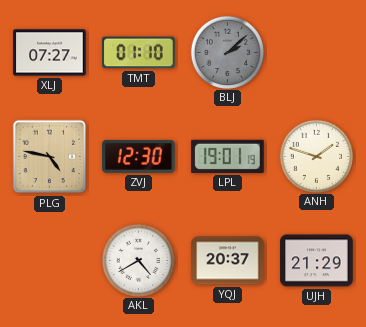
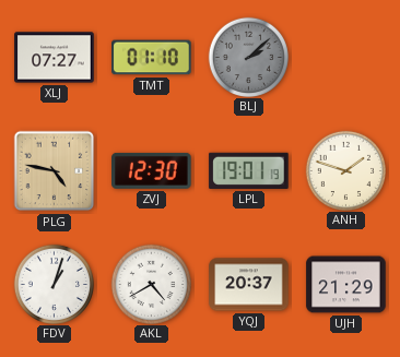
FDV: none -> 1:03
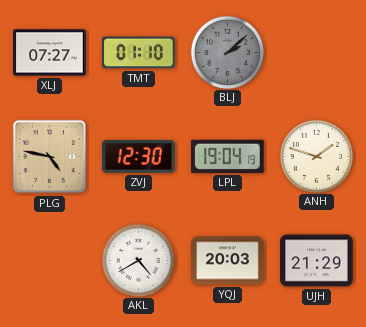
LPL: 19:01 -> 19:04
FDV: 1:03 -> none
YQJ: 20:37 -> 20:03
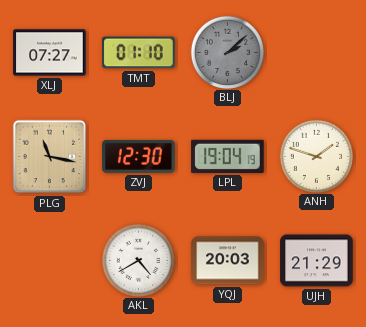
PLG: 4:47 -> 11:17
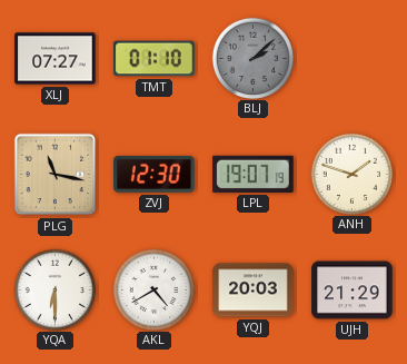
LPL: 19:04 -> 19:07
YQA: none -> 6:30
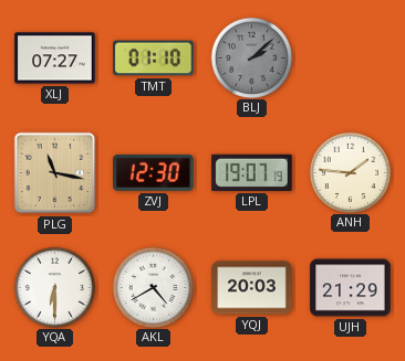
ANH: 1:48 -> 1:46
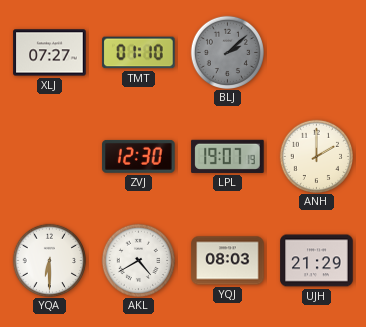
PLG: 11:17 -> none
ANH: 1:46 -> 2:00
YQJ: 20:03 -> 08:03
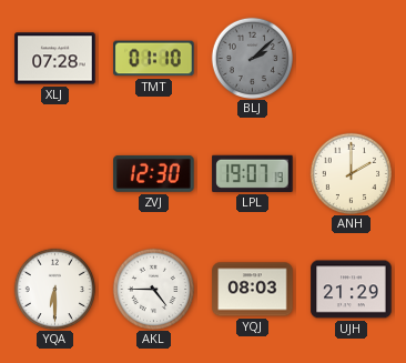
XLJ: 07:27 -> 07:28
AKL: 4:40 -> 4:45
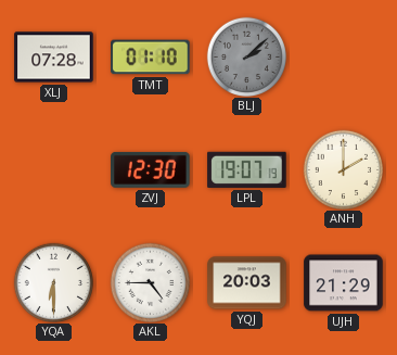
YQJ: 08:03 -> 20:03
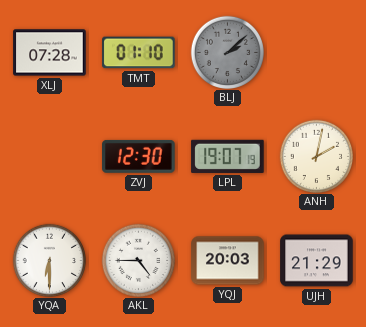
ANH: 2:00 -> 2:02
